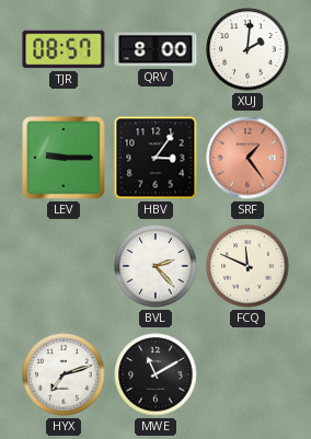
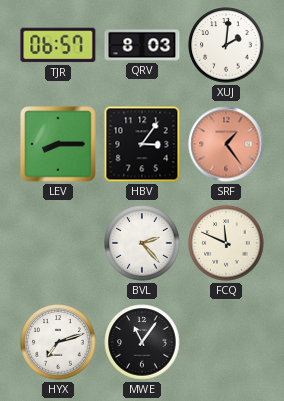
TJR: 08:57 -> 06:57
QRV: 8:00 -> 8:03
LEV: 9:15 -> 8:15
MWE: 11:10 -> 11:06
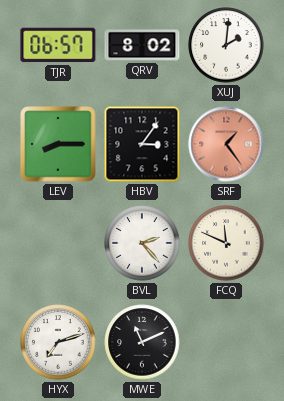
QRV: 8:03 -> 8:02
MWE: 11:06 -> 11:11
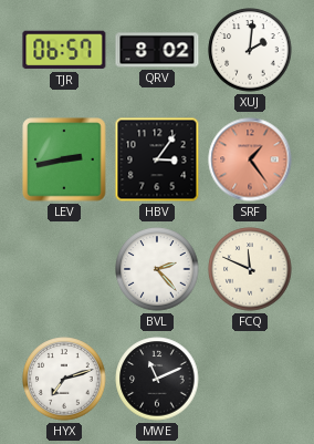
LEV: 8:15 -> 2:43
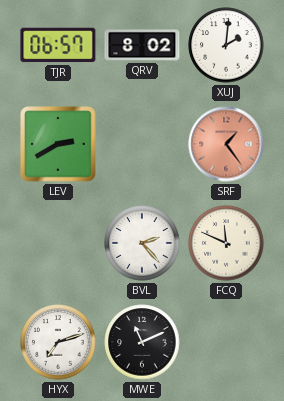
LEV: 2:43 -> 2:40
HBV: 3:06 -> none
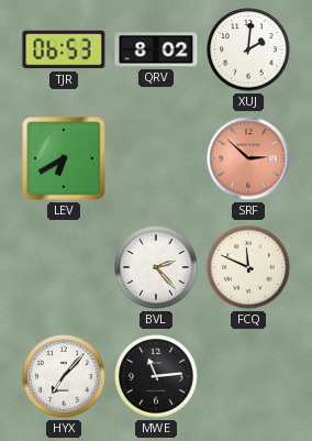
TJR: 06:57 -> 06:53
LEV: 2:40 -> 6:40
SRF: 1:24 -> 2:52
HYX: 7:12 -> 7:07
MWE: 11:11 -> 11:14
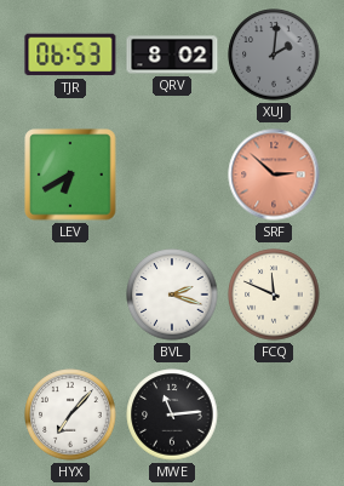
XUJ dial: white -> grey
BVL: 2:23 -> 2:18
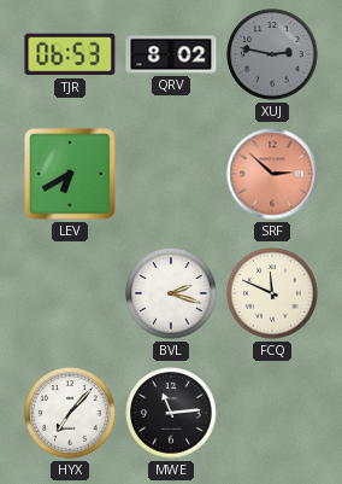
XUJ: 2:01 -> 2:47
